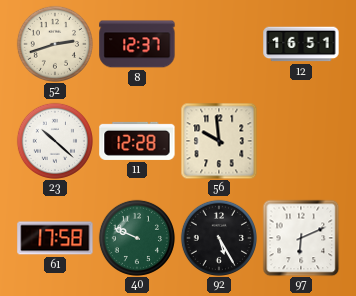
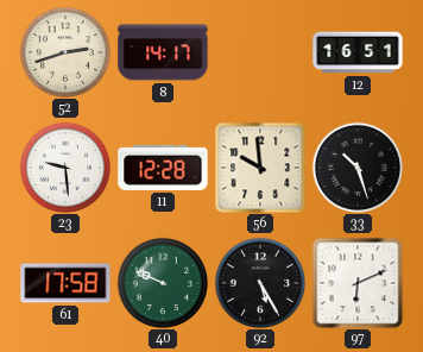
8: 12:37 -> 14:17
23: 10:22 -> 9:29
33: none -> 10:27
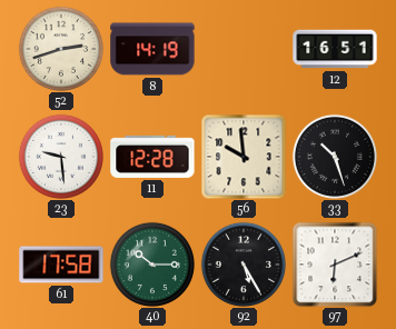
8: 14:17 -> 14:19
40: 9:49 -> 10:15
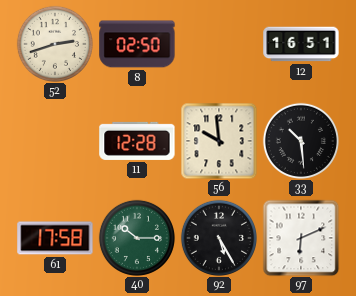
8: 14:19 -> 02:50
23: 9:29 -> none
33: 10:27 -> 10:29
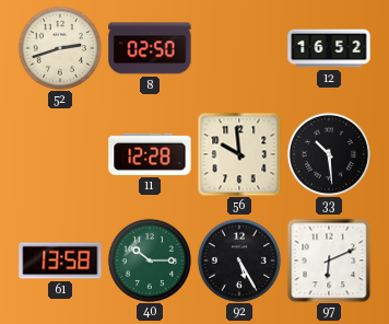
12: 16:51 -> 16:52
61: 17:58 -> 13:58
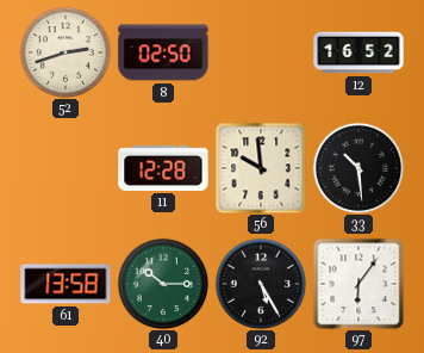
97: 6:11 -> 6:06
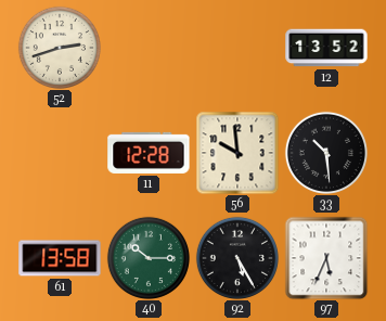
8: 02:50 -> none
12: 16:52 -> 13:52
97: 6:06 -> 5:34
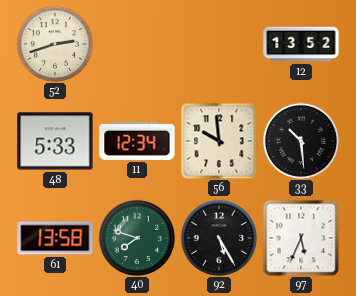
48: none -> 5:33
11: 12:28 -> 12:34
40: 10:15 -> 7:48
